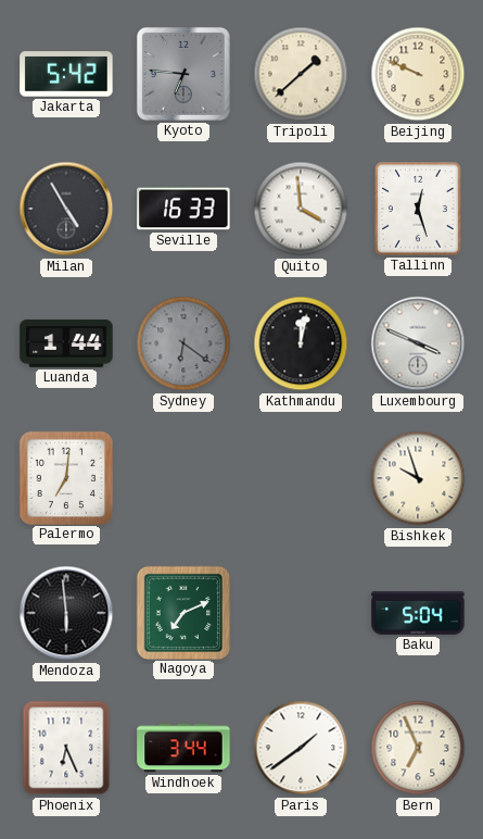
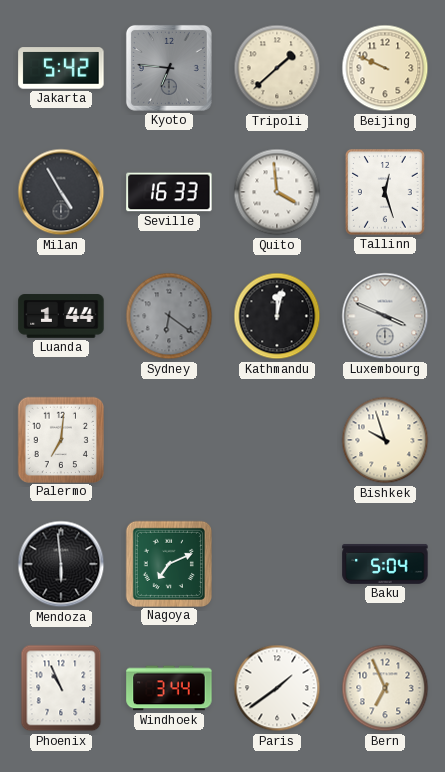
Phoenix: 6:26 -> 10:56
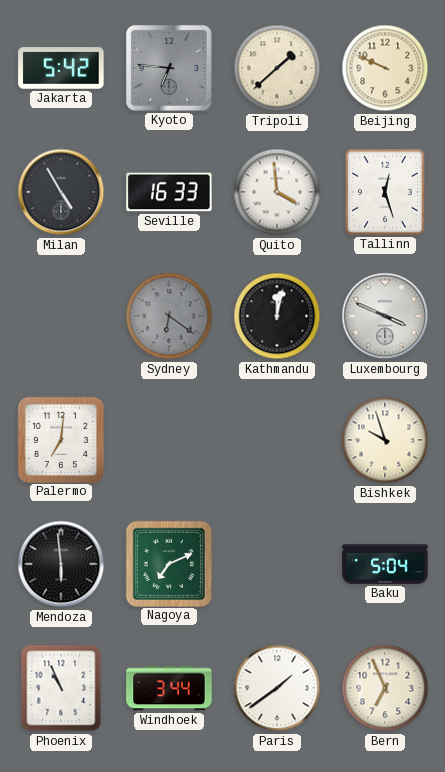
Luanda: 1:44 -> none
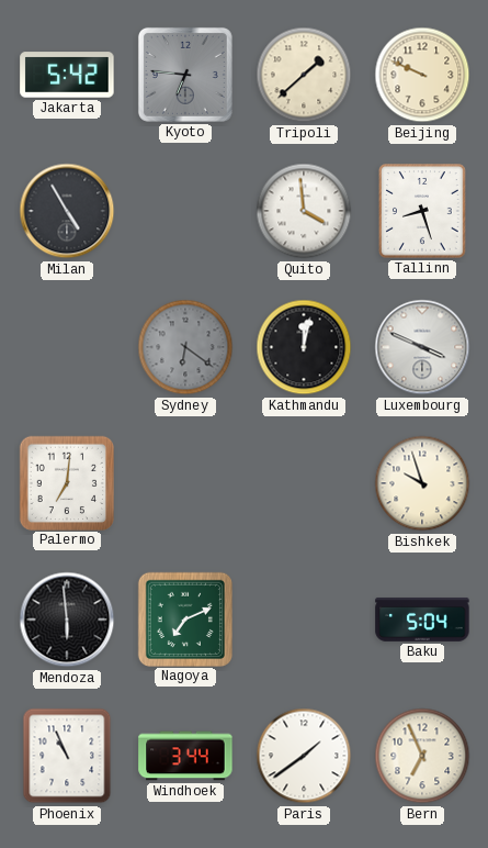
Seville: 16:33 -> none
Tallinn: 12:27 -> 8:27
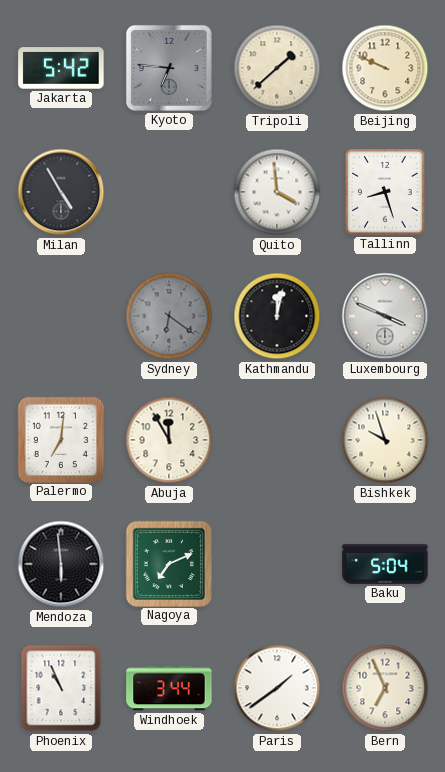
Abuja: none -> 11:55
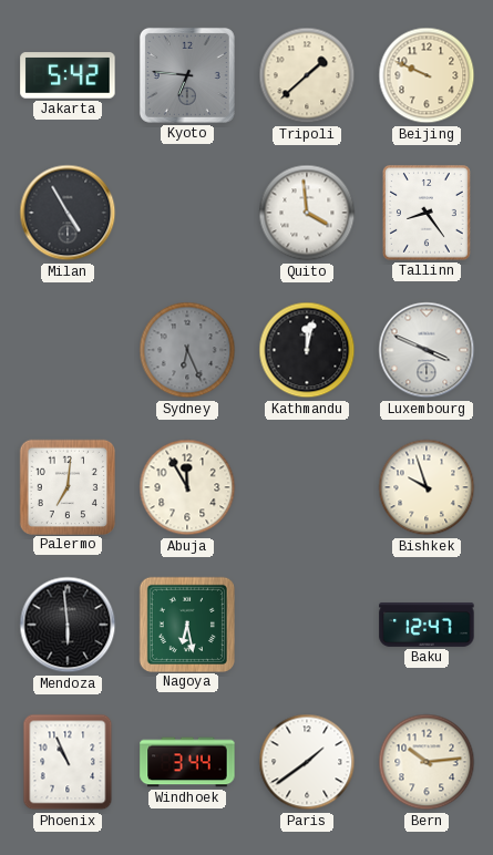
Tallinn: 8:27 -> 8:24
Sydney: 6:21 -> 6:26
Nagoya: 7:11 -> 6:28
Baku: 5:04 -> 12:47
Bern: 6:56 -> 10:14
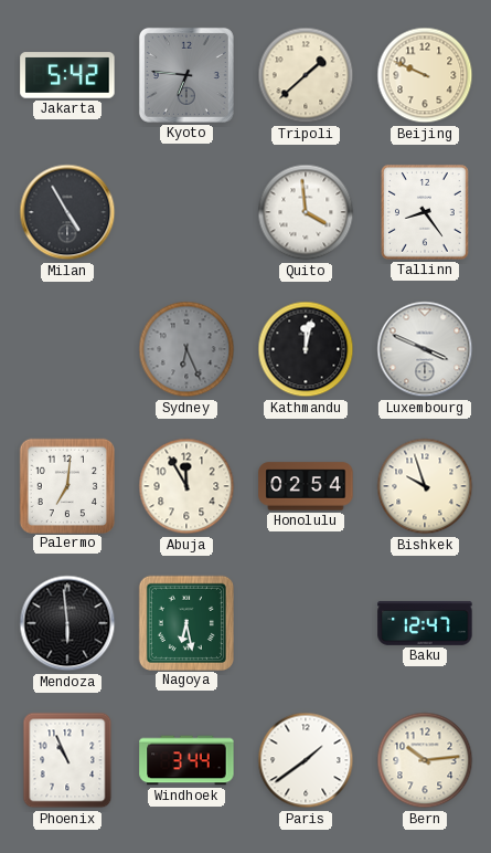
Honolulu: none -> 02:54
